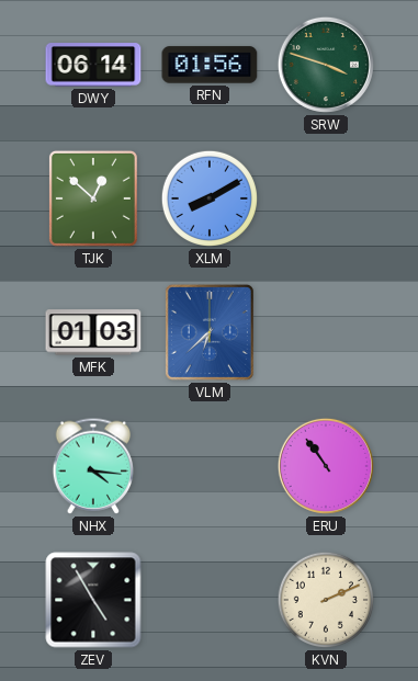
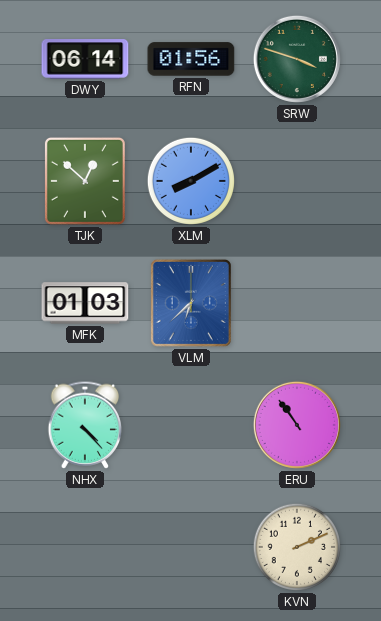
NHX: 4:16 -> 4:23
ZEV: 4:55 -> none
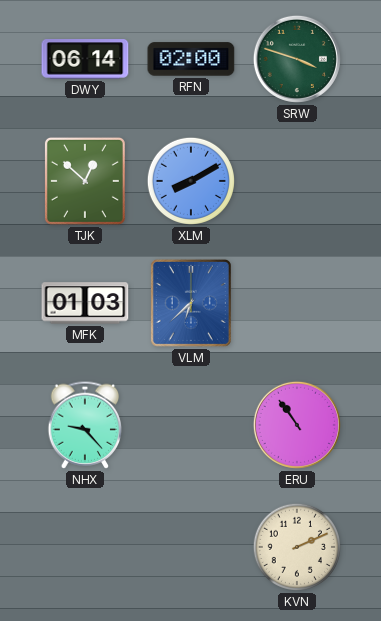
RFN: 01:56 -> 02:00
NHX: 4:23 -> 9:23
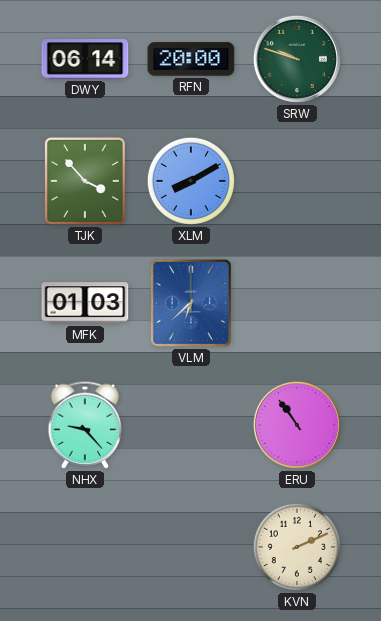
RFN: 02:00 -> 20:00
SRW: 3:48 -> 9:48
TJK: 12:52 -> 3:53
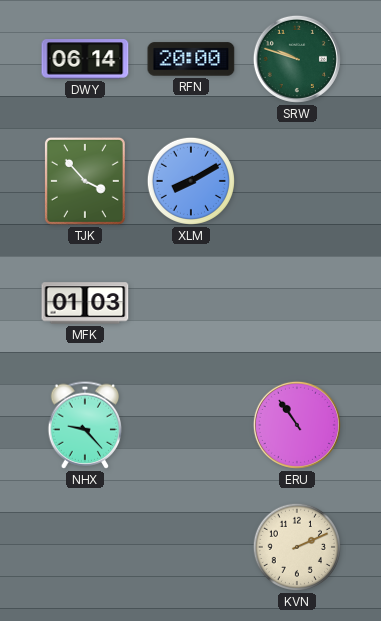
VLM: 6:38 -> none
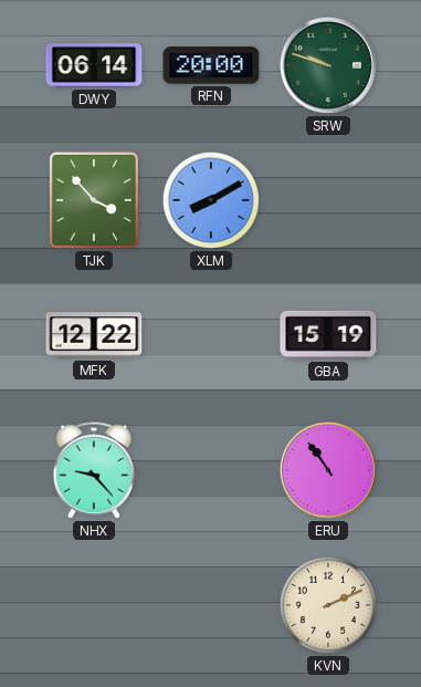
MFK: 01:03 -> 12:22
GBA: none -> 15:19
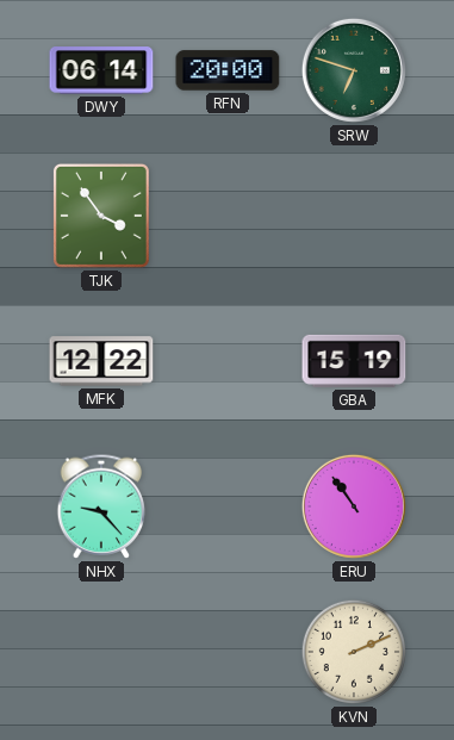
SRW: 9:48 -> 6:48
TJK: 3:53 -> 3:54
XLM: 8:10 -> none
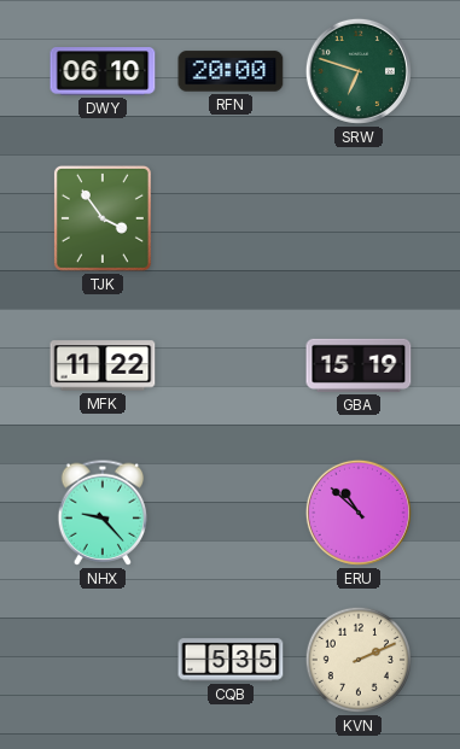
DWY: 06:14 -> 06:10
MFK: 12:22 -> 11:22
ERU: 10:54 -> 10:52
CQB: none -> 5:35
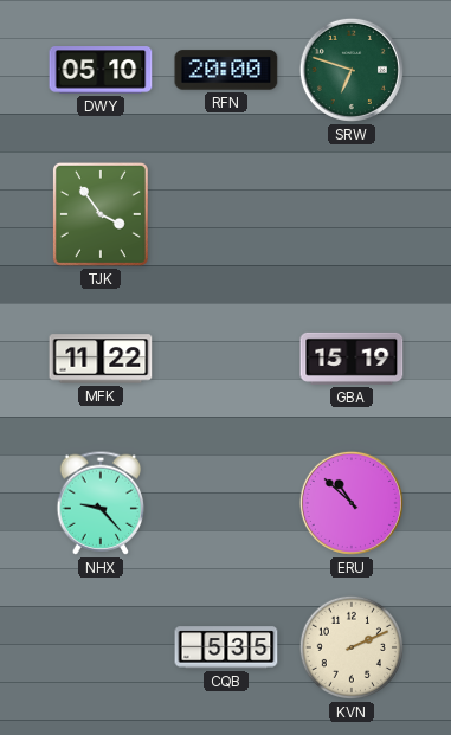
DWY: 06:10 -> 05:10
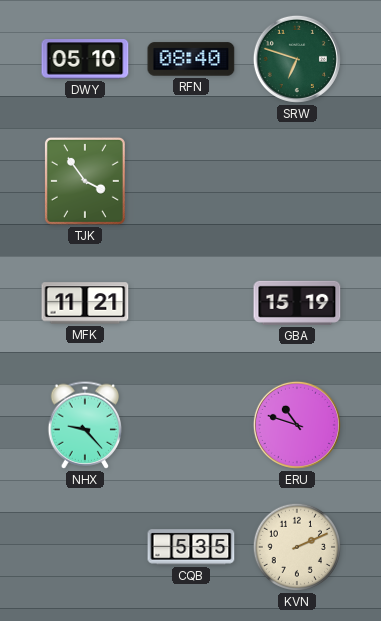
RFN: 20:00 -> 08:40
MFK: 11:22 -> 11:21
ERU: 10:52 -> 10:48
